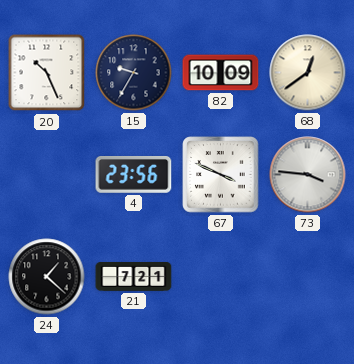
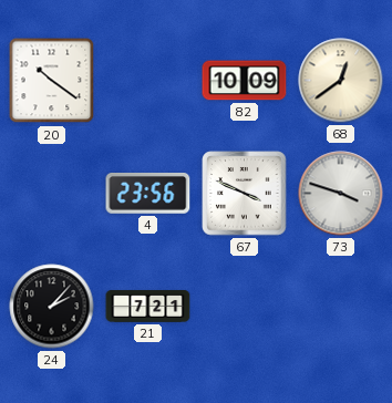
20: 10:26 -> 10:21
15: 9:35 -> none
73: 3:46 -> 3:48
24: 1:22 -> 2:07
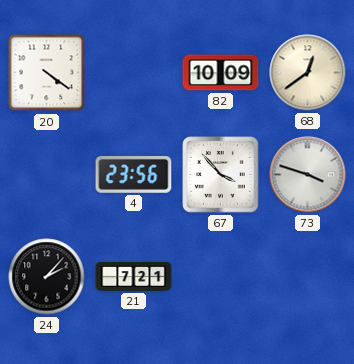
20: 10:21 -> 4:21
67: 3:49 -> 3:53
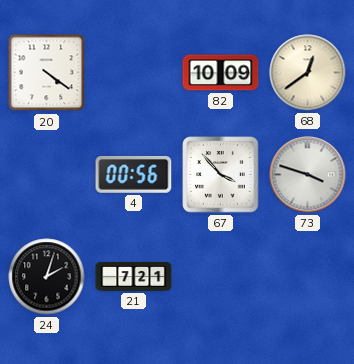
4: 23:56 -> 00:56
24: 2:07 -> 2:03
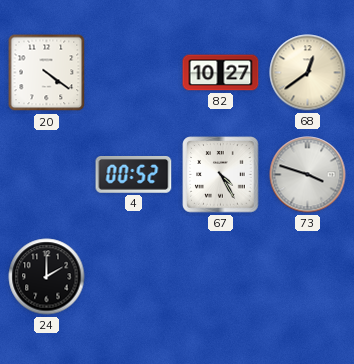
82: 10:09 -> 10:27
4: 00:56 -> 00:52
67: 3:53 -> 4:25
24: 2:03 -> 2:00
21: 7:21 -> none
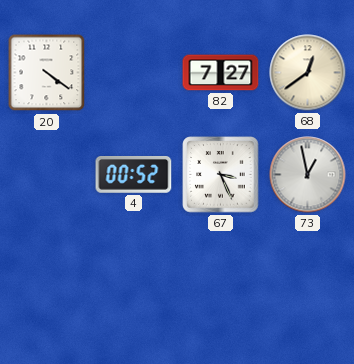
82: 10:27 -> 7:27
67: 4:25 -> 3:26
73: 3:48 -> 12:58
24: 2:00 -> none
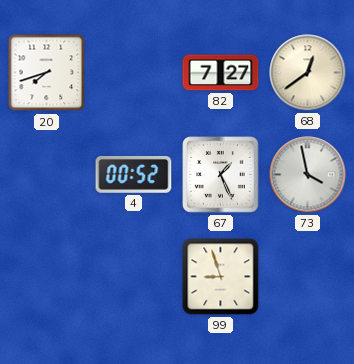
20: 4:21 -> 7:42
67: 3:26 -> 1:26
73: 12:58 -> 3:58
99: none -> 8:57
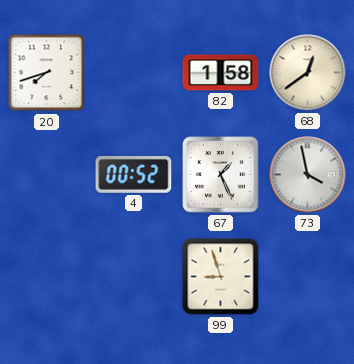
82: 7:27 -> 1:58
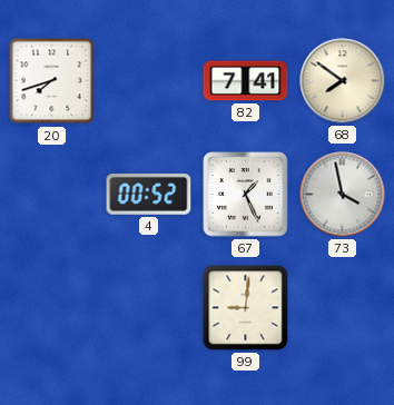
82: 1:58 -> 7:41
68: 12:39 -> 7:51
99: 8:57 -> 9:01
